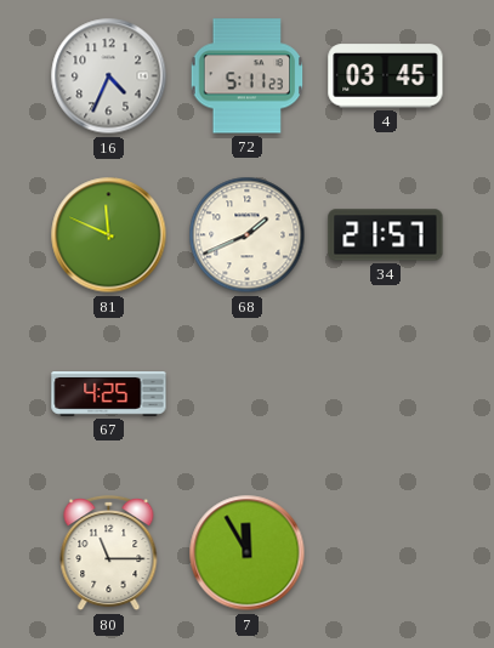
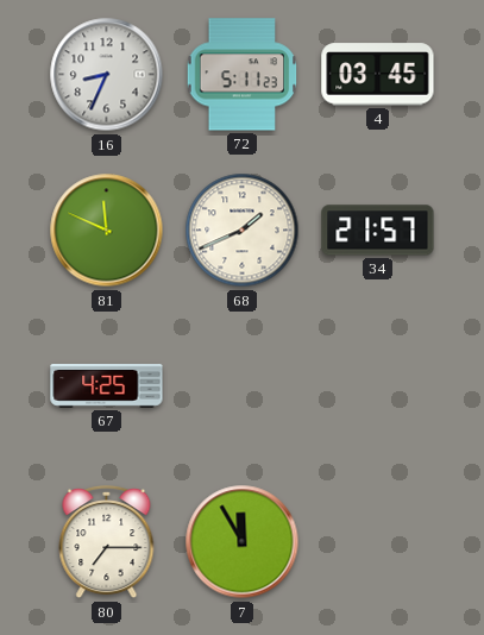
16: 4:34 -> 8:34
80: 11:15 -> 7:15
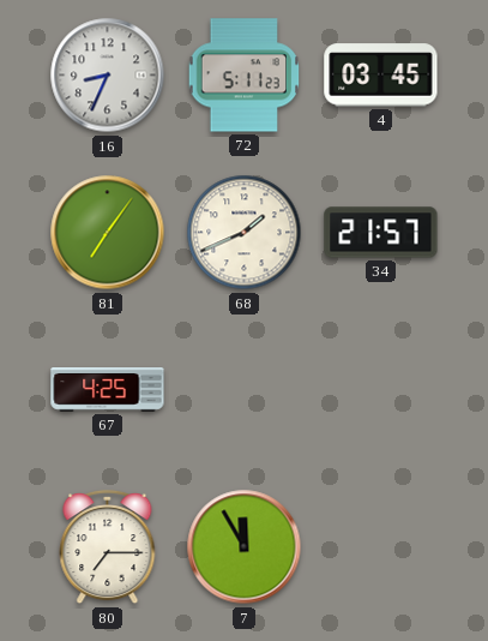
81: 11:49 -> 7:06
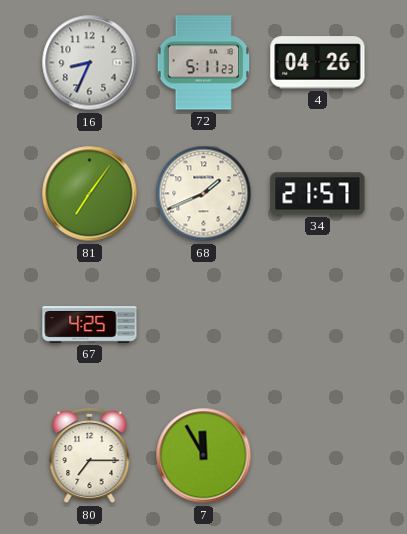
4: 03:45 -> 04:26
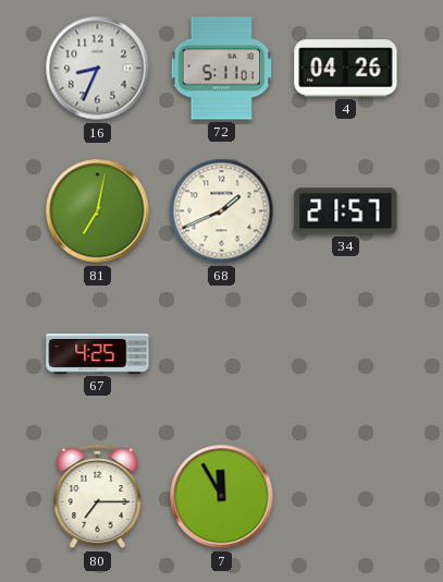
72: 5:11:23 -> 5:11:01
81: 7:06 -> 7:02
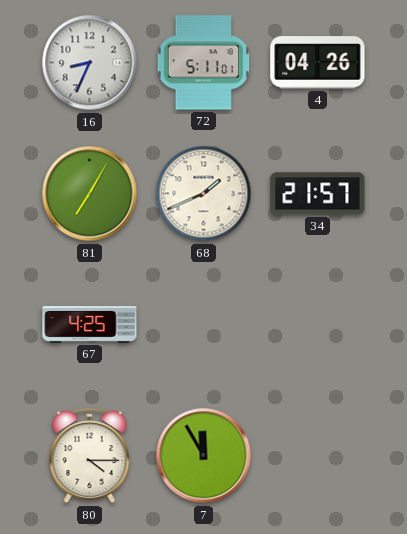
81: 7:02 -> 7:05
80: 7:15 -> 4:15
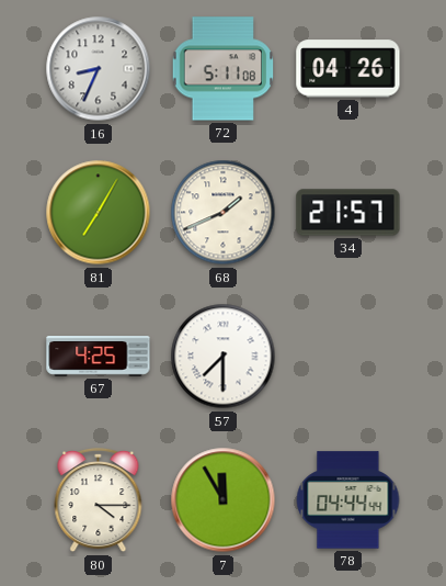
72: 5:11:01 -> 5:11:08
57: none -> 7:30
78: none -> 04:44
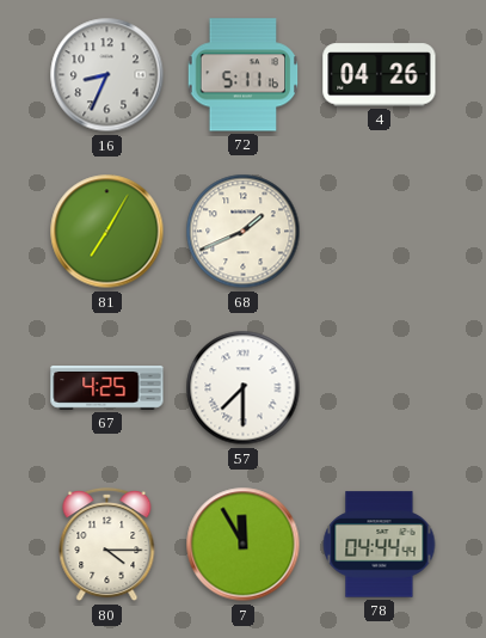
72: 5:11:08 -> 5:11:16
34: 21:57 -> none
